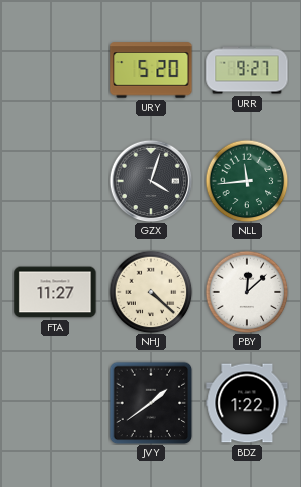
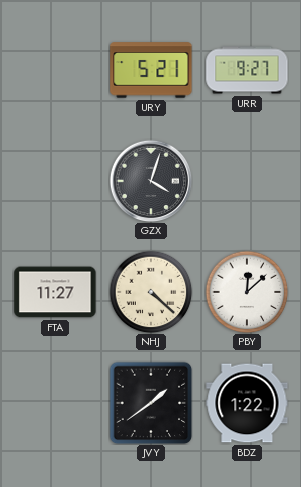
URY: 5:20 -> 5:21
NLL: 11:44 -> none
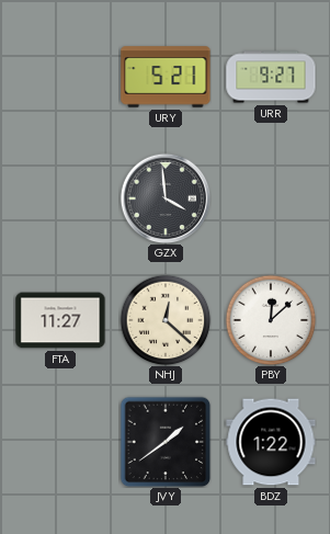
GZX: 4:03 -> 3:59
NHJ: 4:22 -> 12:22
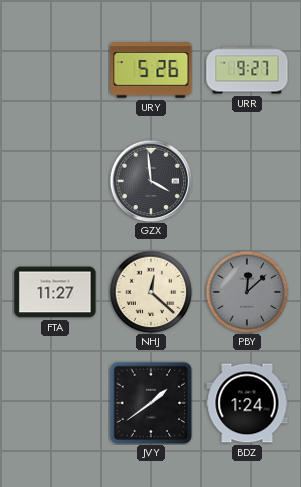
URY: 5:21 -> 5:26
PBY dial: white -> grey
BDZ: 1:22 -> 1:24
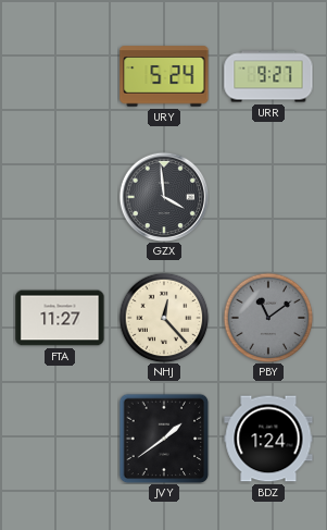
URY: 5:26 -> 5:24
NHJ: 12:22 -> 12:23
PBY: 12:08 -> 11:09
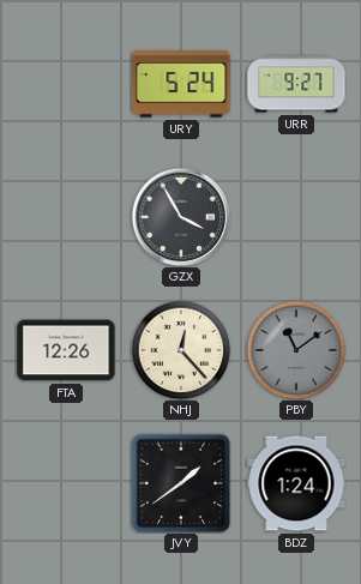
GZX: 3:59 -> 3:55
FTA: 11:27 -> 12:26
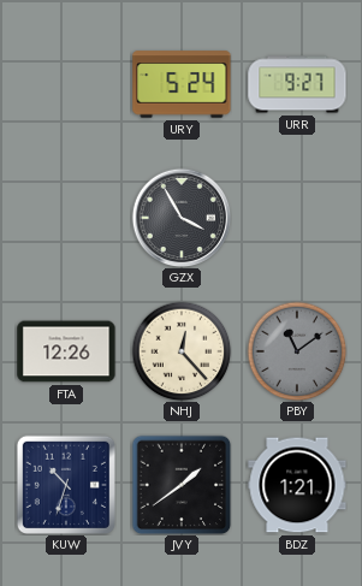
KUW: none -> 10:33
BDZ: 1:24 -> 1:21
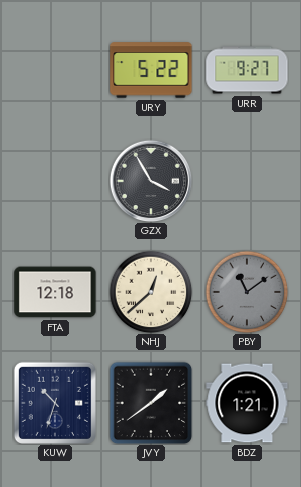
URY: 5:24 -> 5:22
FTA: 12:26 -> 12:18
NHJ: 12:23 -> 12:38
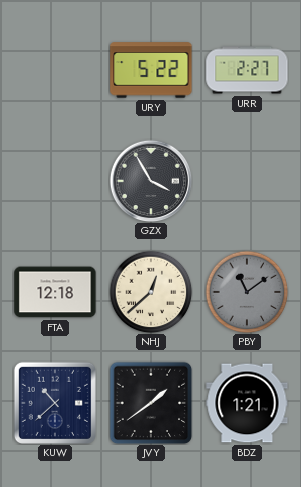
URR: 9:27 -> 2:27
KUW: 10:33 -> 10:38
